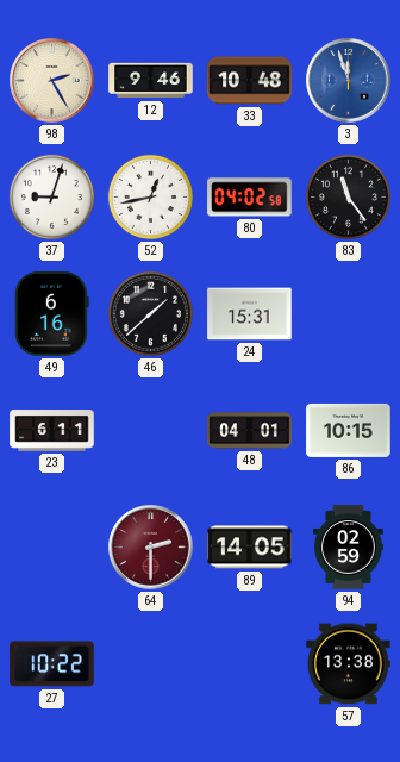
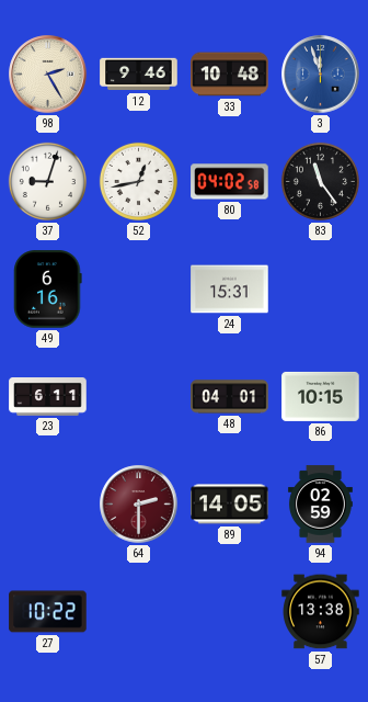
46: 1:38 -> none
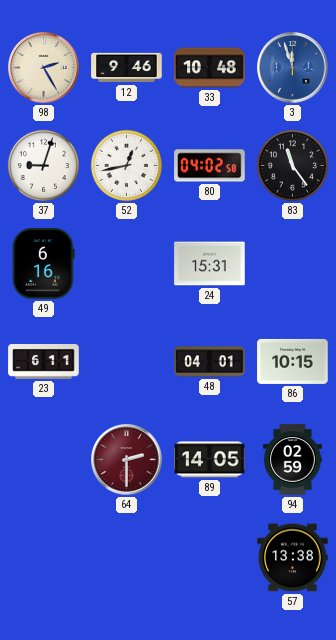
27: 10:22 -> none
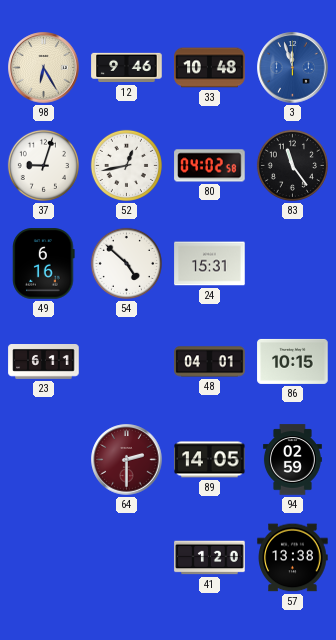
98: 2:25 -> 6:25
54: none -> 4:52
41: none -> 1:20
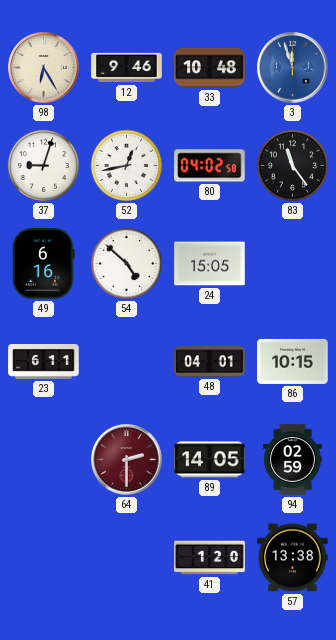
24: 15:31 -> 15:05
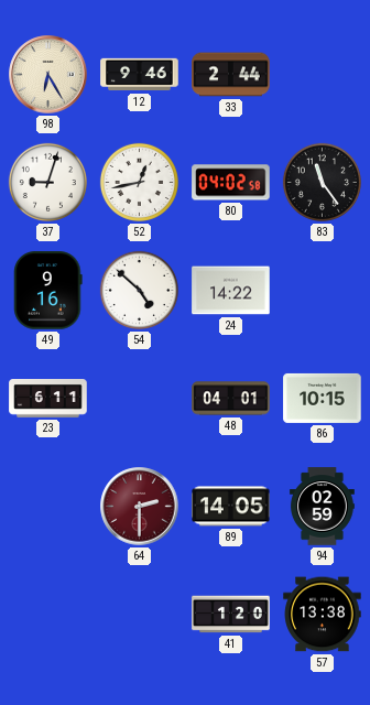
33: 10:48 -> 2:44
3: 11:57 -> none
49: 6:16 -> 9:16
24: 15:05 -> 14:22
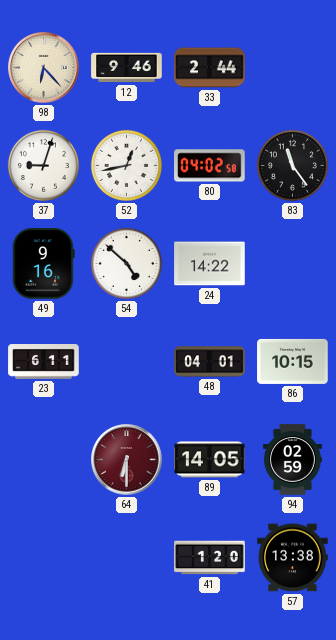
98: 6:25 -> 6:23
64: 2:30 -> 6:30
